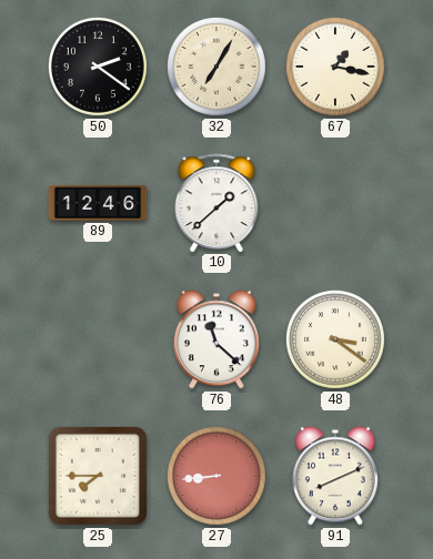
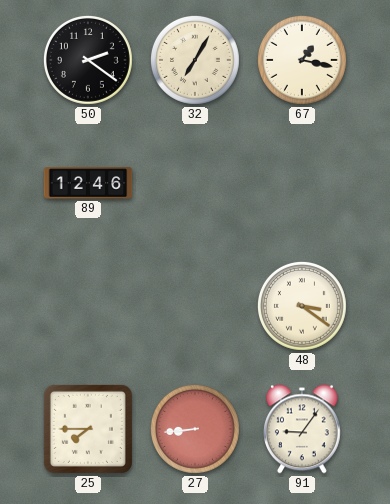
10: 1:38 -> none
76: 11:22 -> none
91: 8:11 -> 9:06
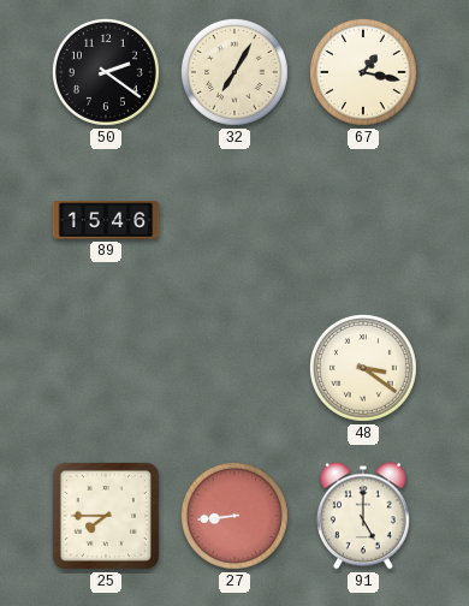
89: 12:46 -> 15:46
91: 9:06 -> 5:00
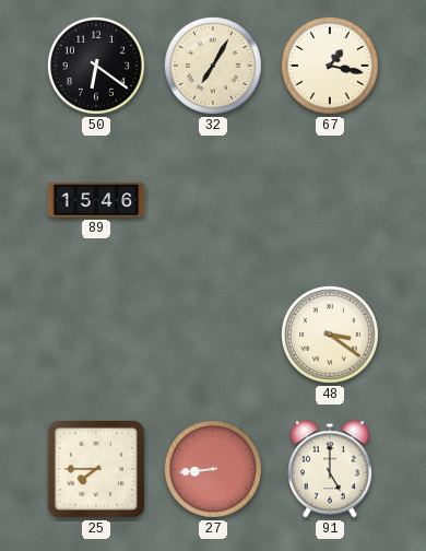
50: 2:21 -> 6:21
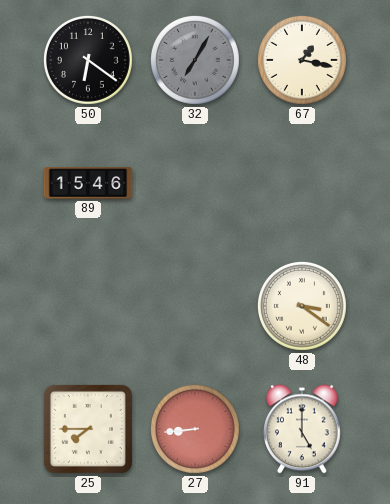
32 dial: cream -> grey
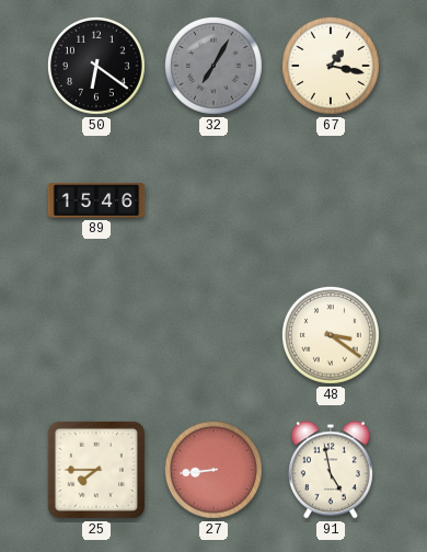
91: 5:00 -> 4:58
